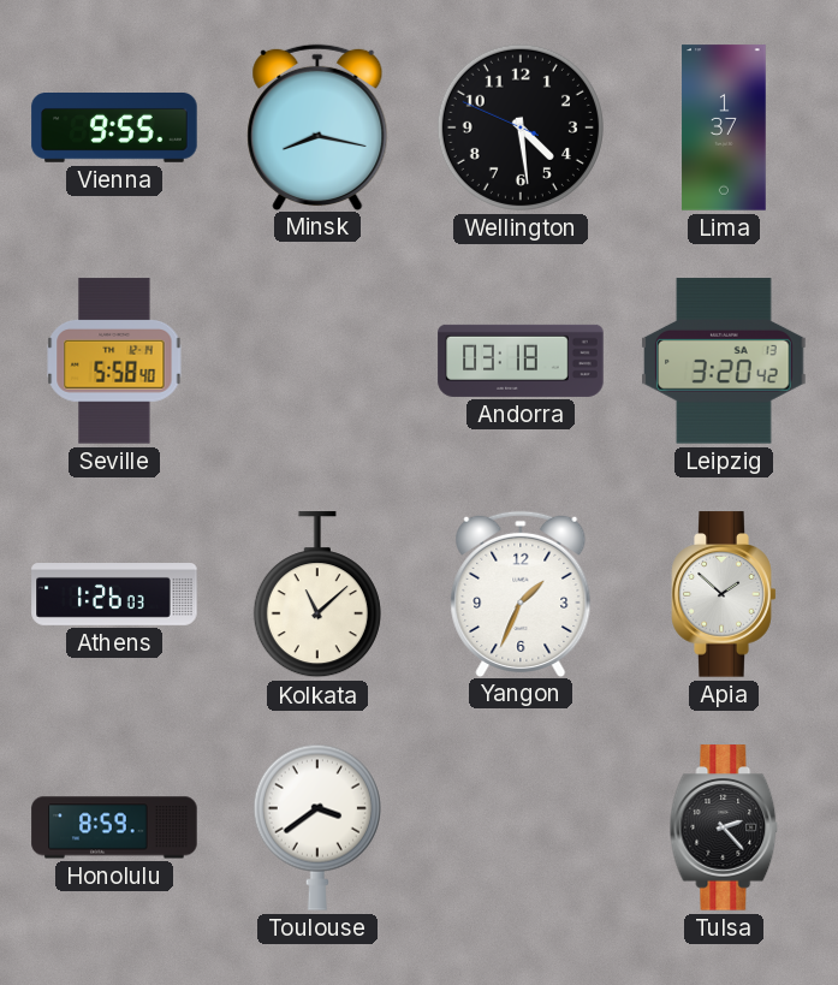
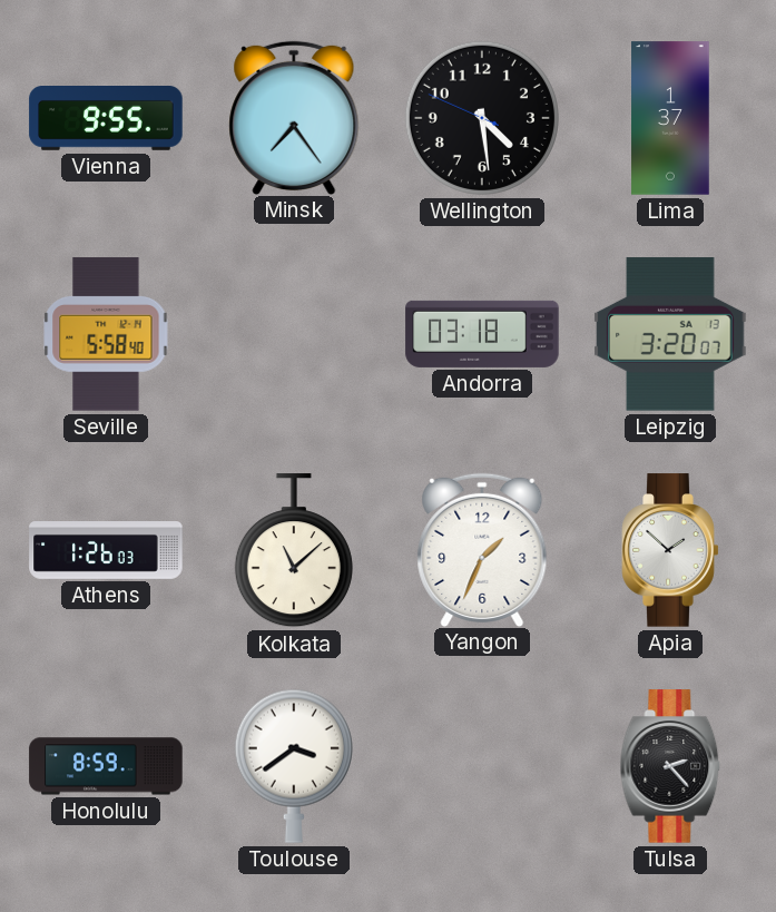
Minsk: 8:17 -> 7:24
Leipzig: 3:20:42 -> 3:20:07
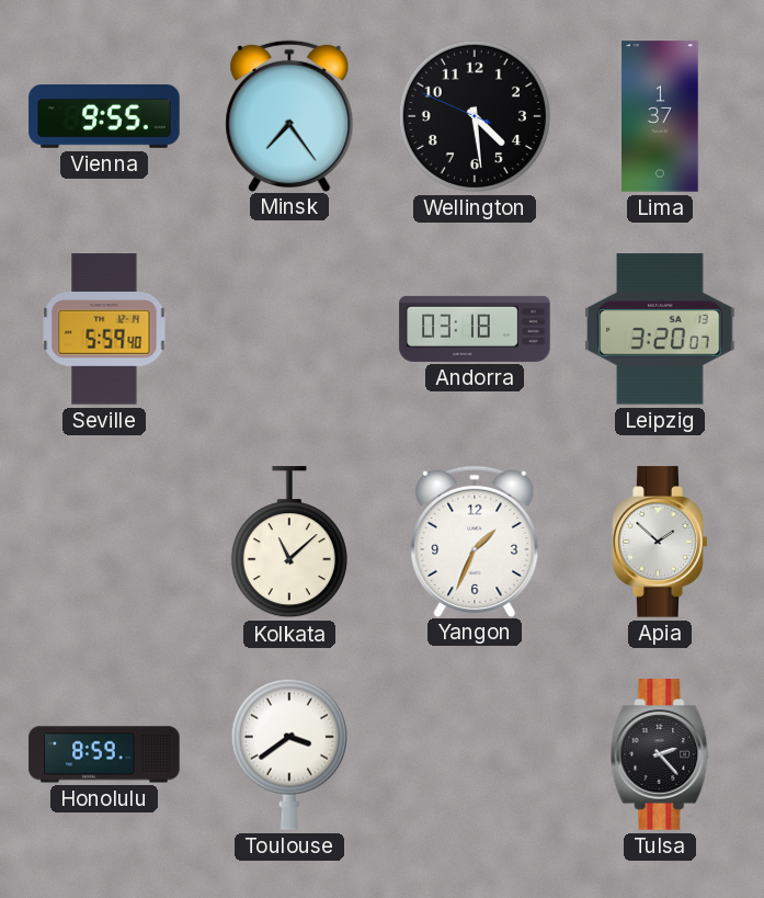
Seville: 5:58 -> 5:59
Athens: 1:26 -> none
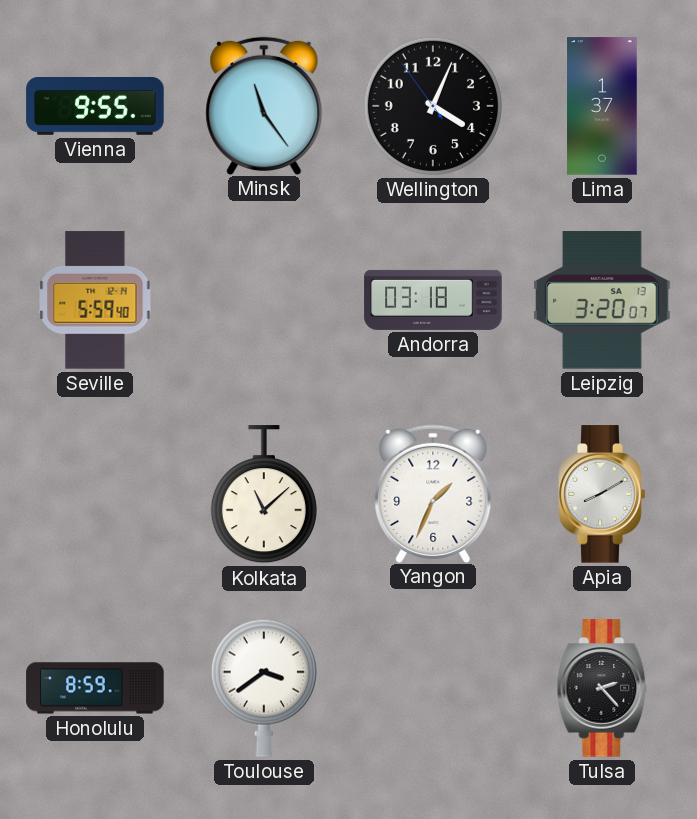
Minsk: 7:24 -> 11:24
Wellington: 4:28 -> 4:03
Apia: 1:52 -> 8:10
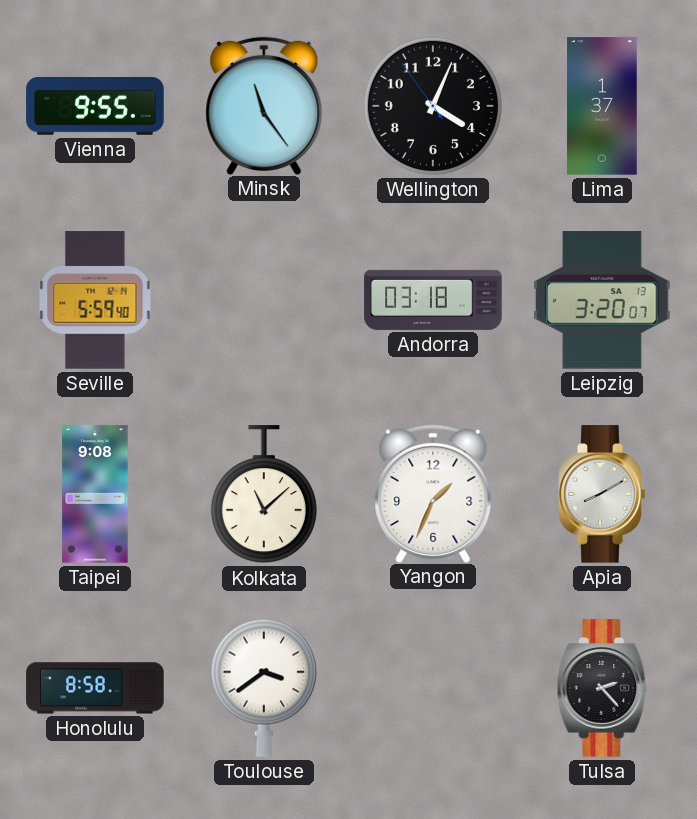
Taipei: none -> 9:08
Honolulu: 8:59 -> 8:58
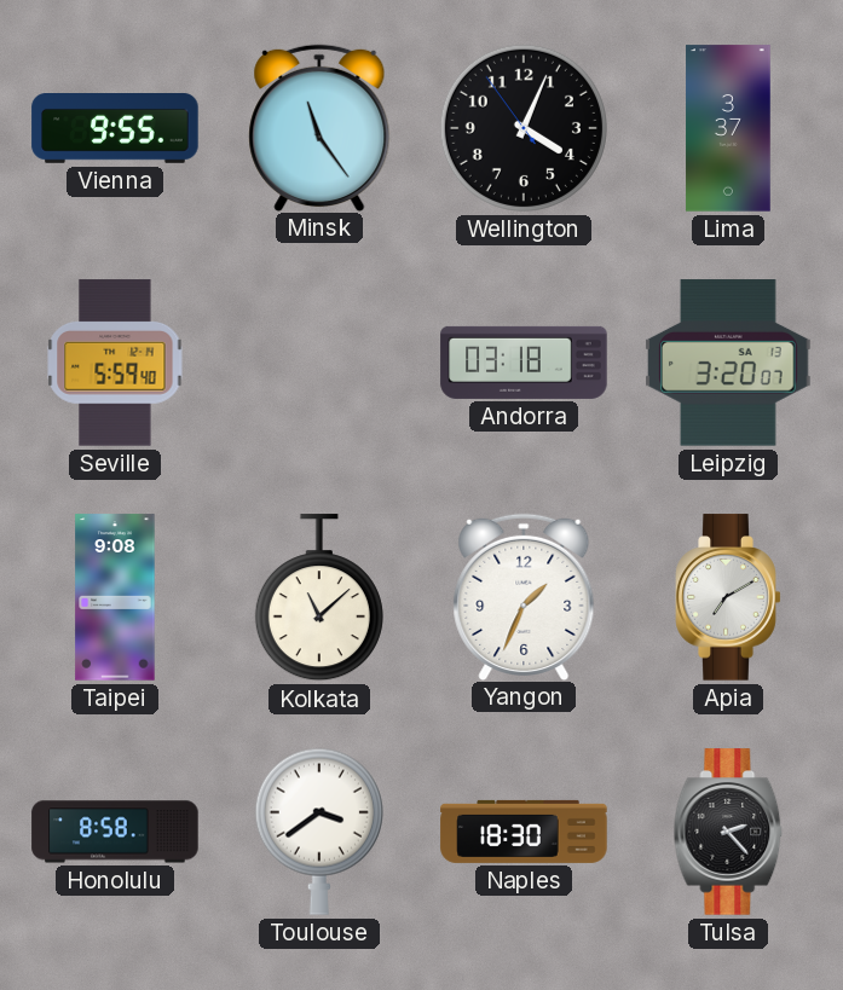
Lima: 1:37 -> 3:37
Apia: 8:10 -> 7:10
Naples: none -> 18:30
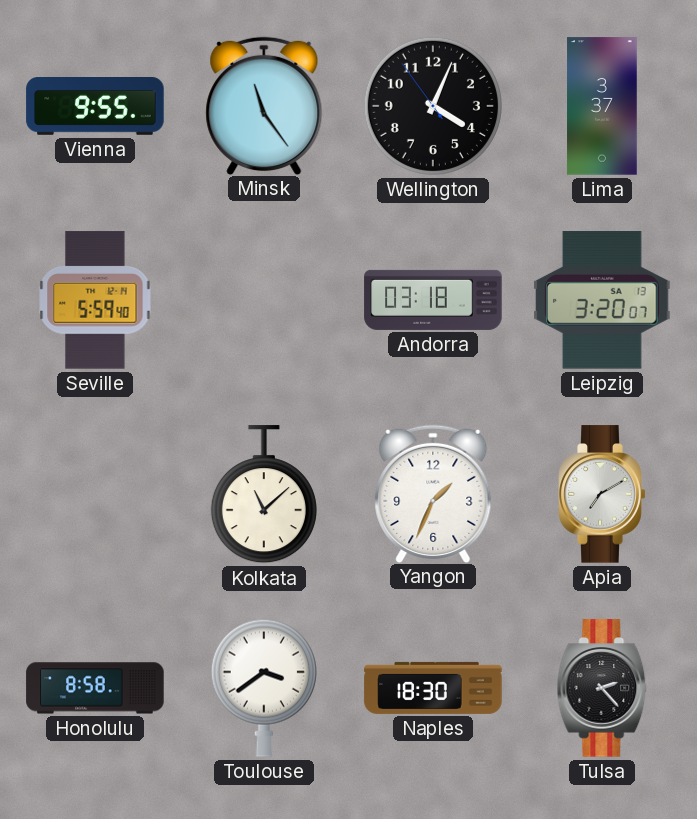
Taipei: 9:08 -> none
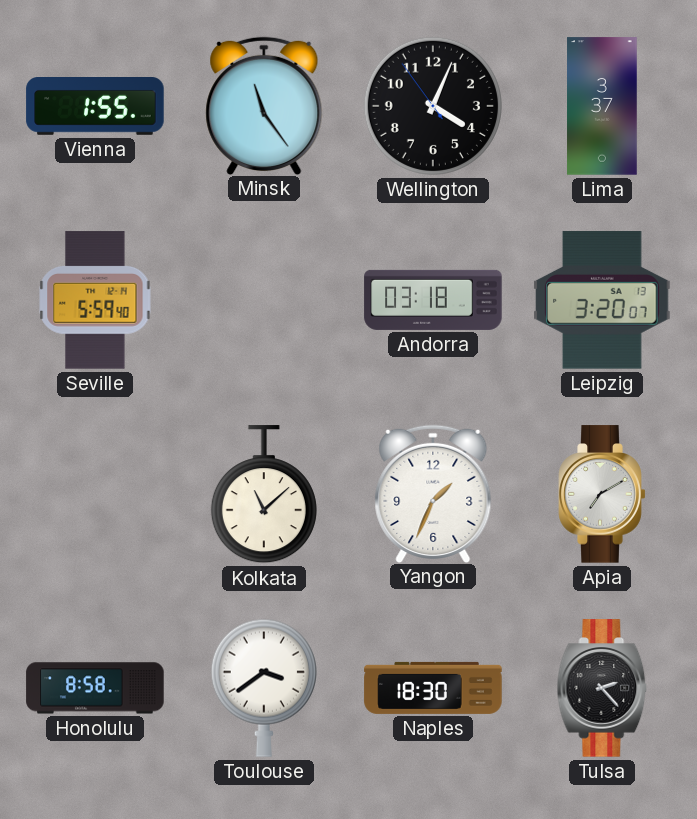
Vienna: 9:55 -> 1:55
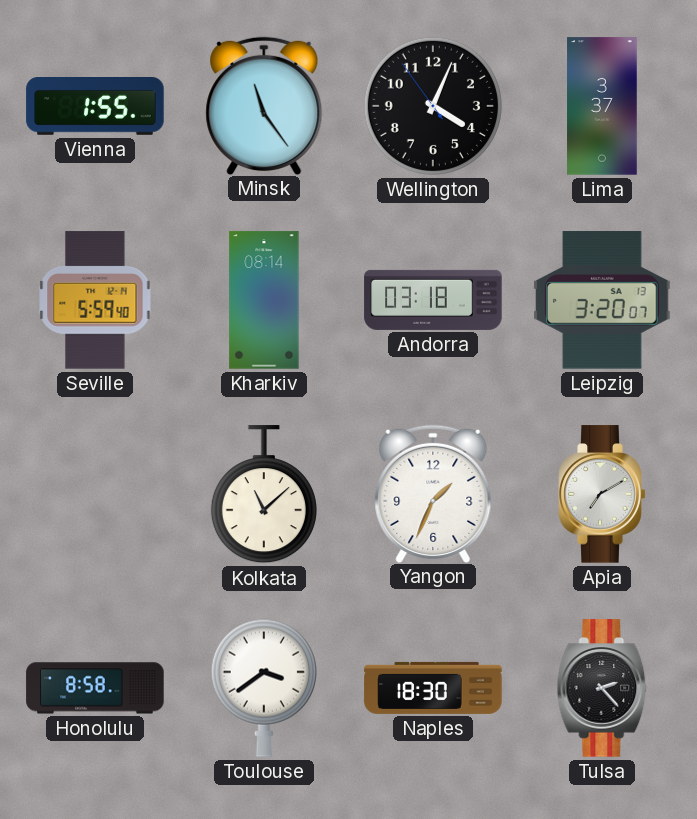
Kharkiv: none -> 08:14
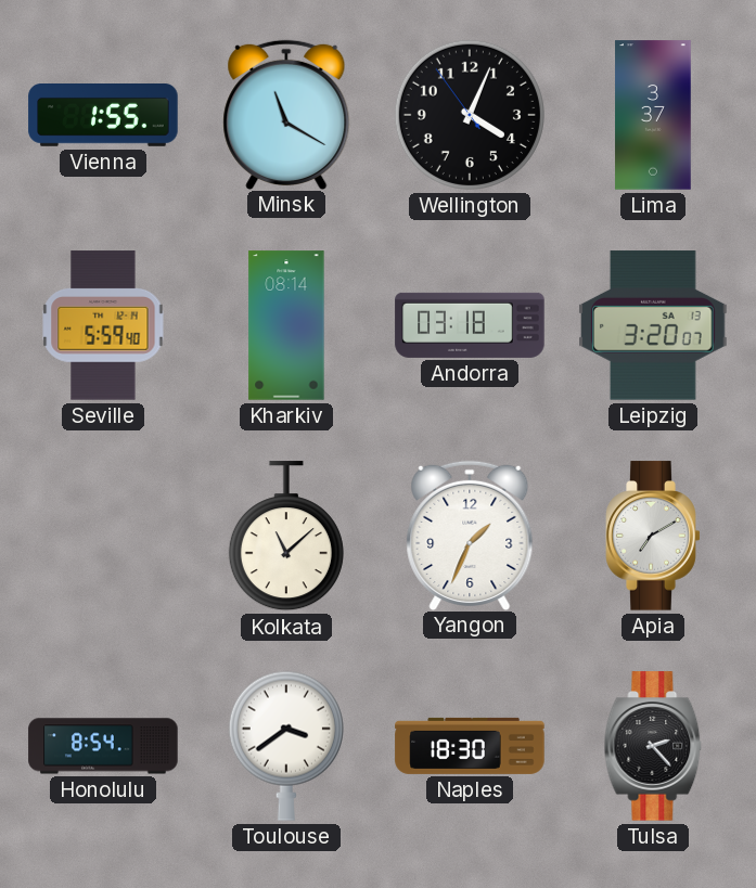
Minsk: 11:24 -> 11:20
Honolulu: 8:58 -> 8:54
